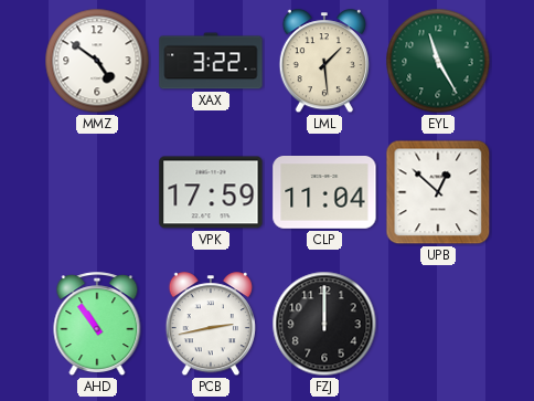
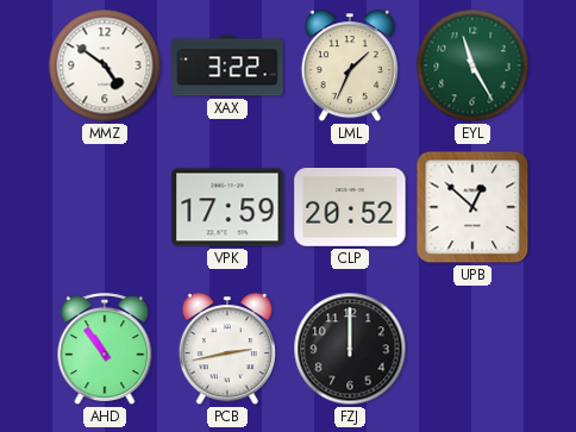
LML: 1:29 -> 1:34
CLP: 11:04 -> 20:52
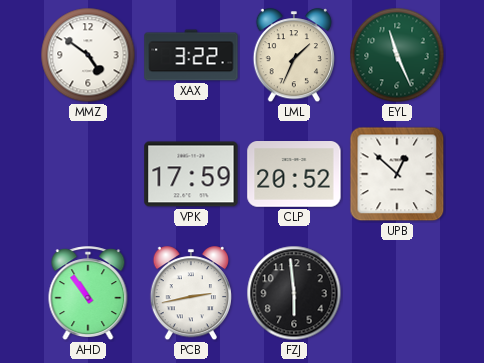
EYL: 11:25 -> 11:26
FZJ: 12:00 -> 5:59
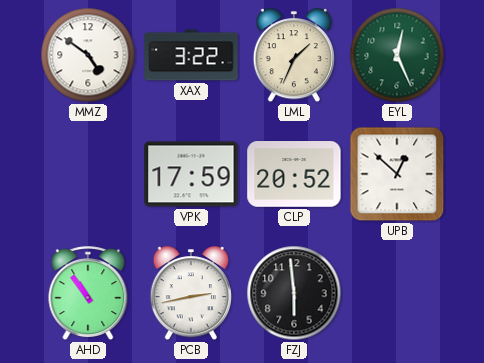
EYL: 11:26 -> 12:26
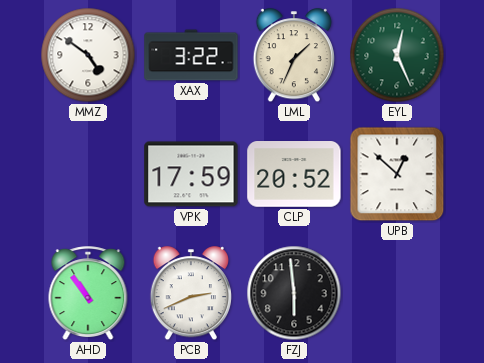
PCB: 2:43 -> 2:41
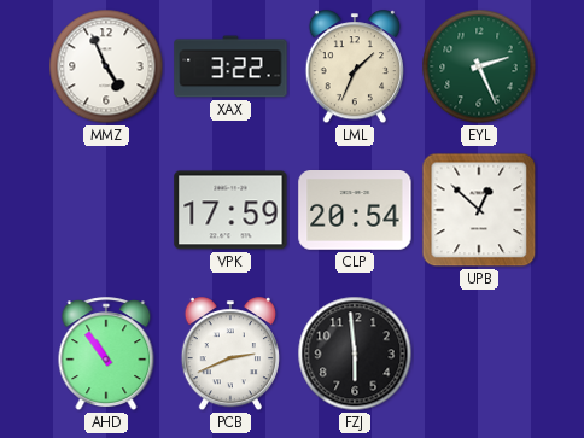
MMZ: 4:51 -> 4:56
EYL: 12:26 -> 2:26
CLP: 20:52 -> 20:54
